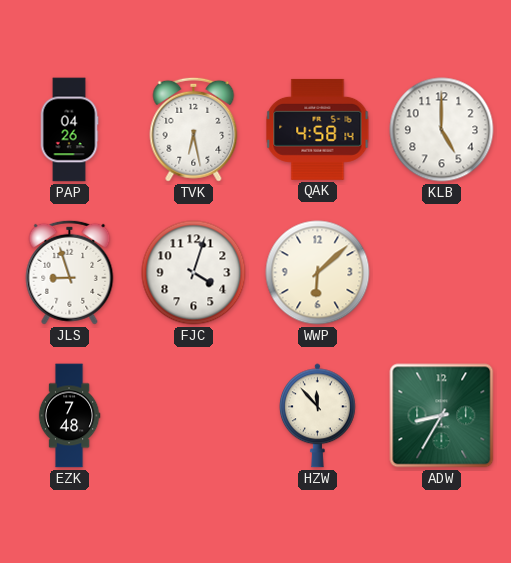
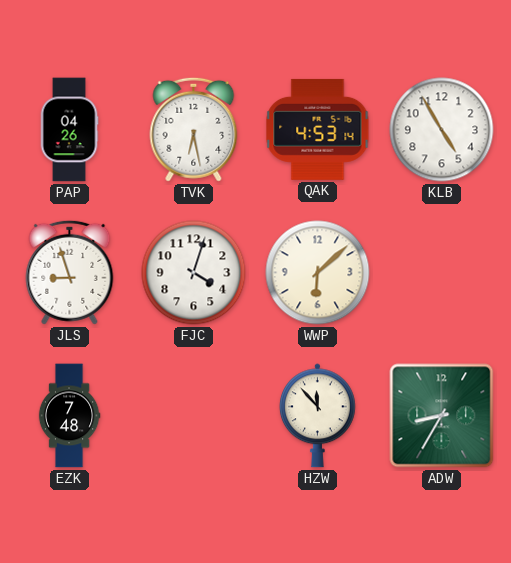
QAK: 4:58 -> 4:53
KLB: 5:00 -> 4:55
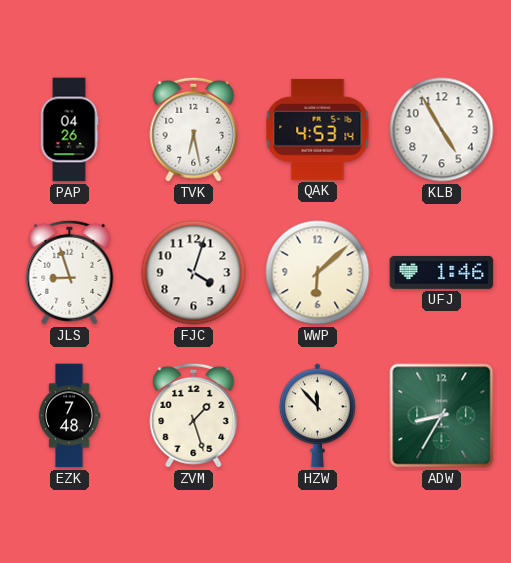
UFJ: none -> 1:46
ZVM: none -> 1:27
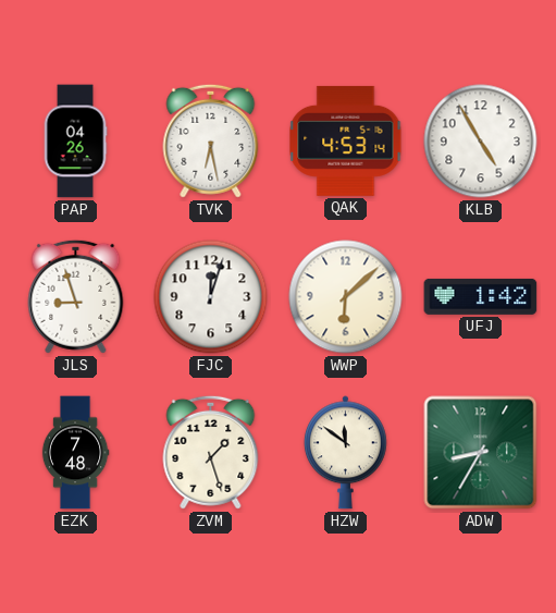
FJC: 4:03 -> 12:03
UFJ: 1:46 -> 1:42
HZW: 11:53 -> 11:51
